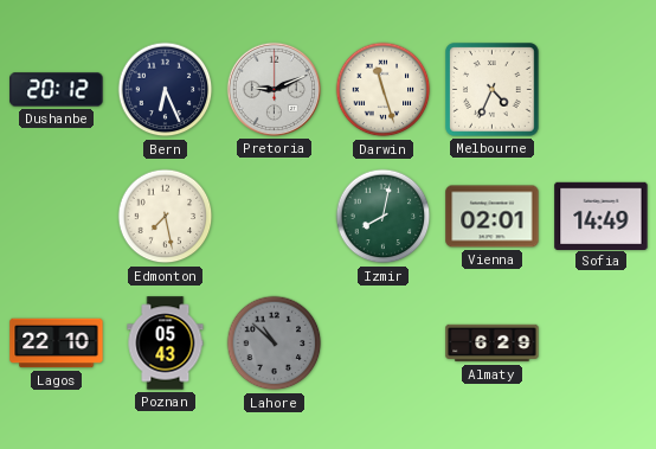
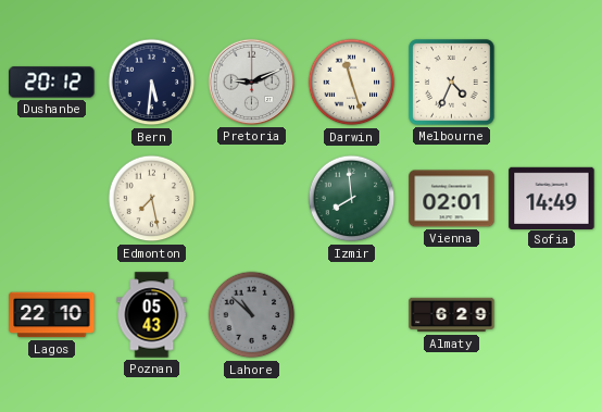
Bern: 6:26 -> 5:31
Izmir: 8:02 -> 7:59
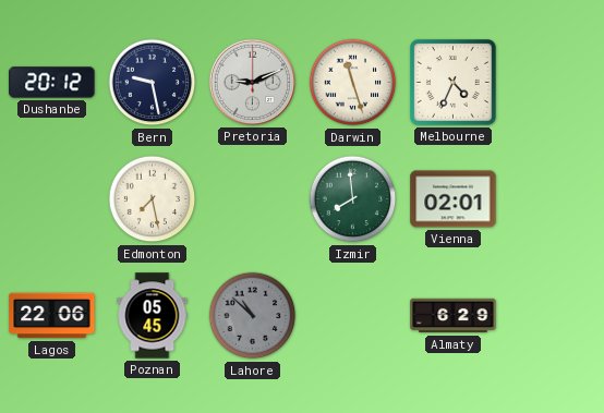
Bern: 5:31 -> 9:28
Sofia: 14:49 -> none
Lagos: 22:10 -> 22:06
Poznan: 05:43 -> 05:45
